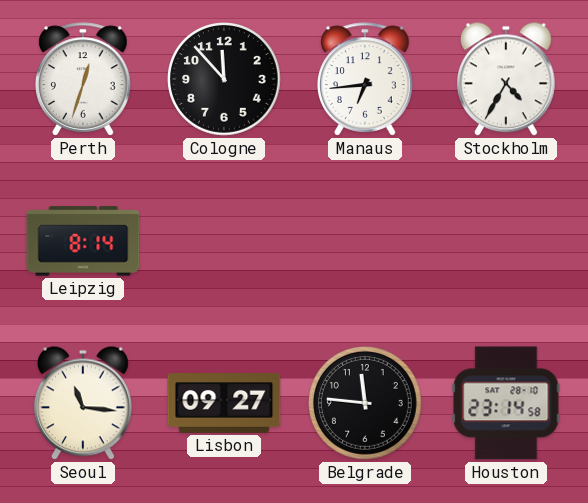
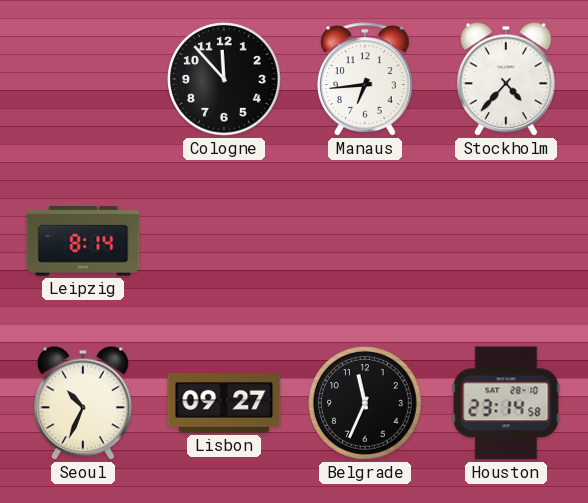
Perth: 12:33 -> none
Stockholm: 4:35 -> 4:37
Seoul: 11:16 -> 10:34
Belgrade: 11:46 -> 11:34
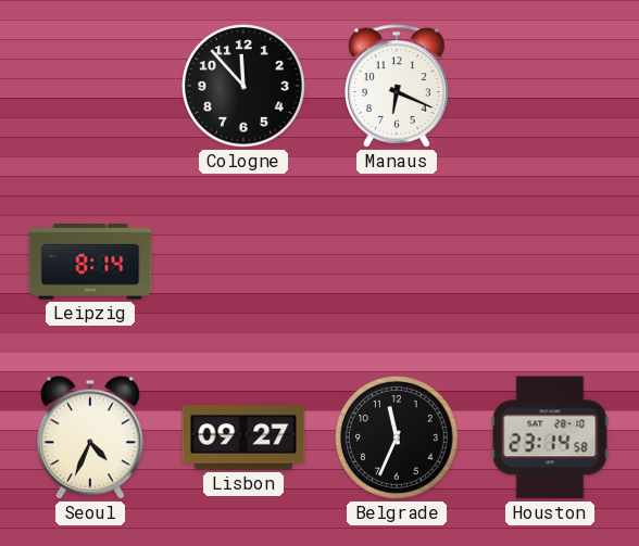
Manaus: 6:44 -> 6:19
Stockholm: 4:37 -> none
Seoul: 10:34 -> 4:34
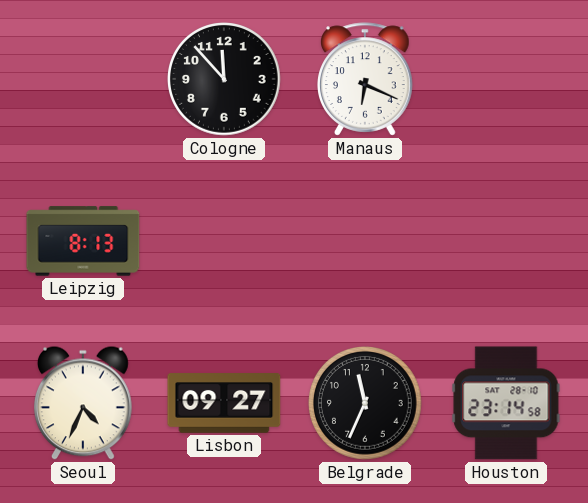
Leipzig: 8:14 -> 8:13
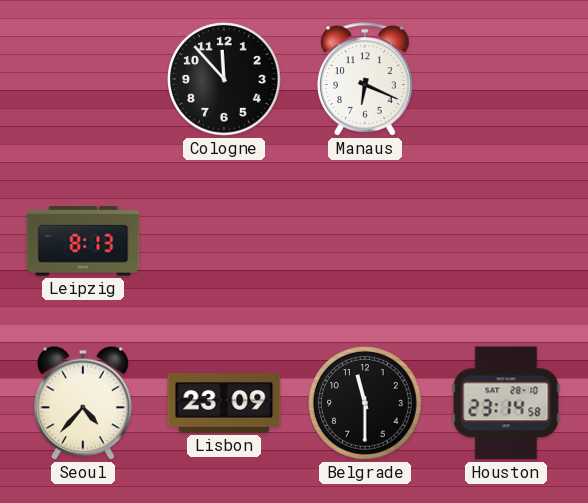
Seoul: 4:34 -> 4:37
Lisbon: 09:27 -> 23:09
Belgrade: 11:34 -> 11:30
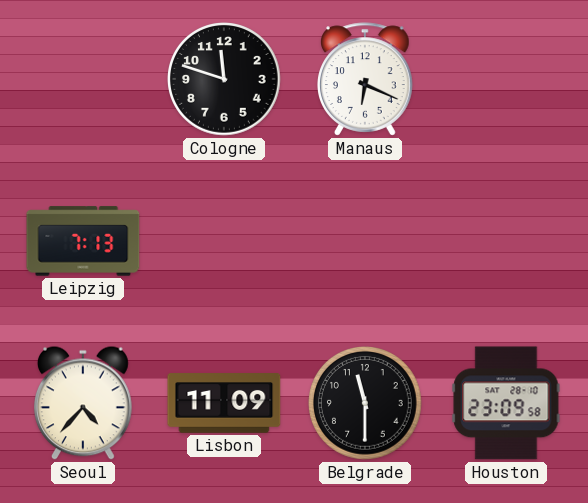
Cologne: 11:53 -> 11:48
Leipzig: 8:13 -> 7:13
Lisbon: 23:09 -> 11:09
Houston: 23:14 -> 23:09
